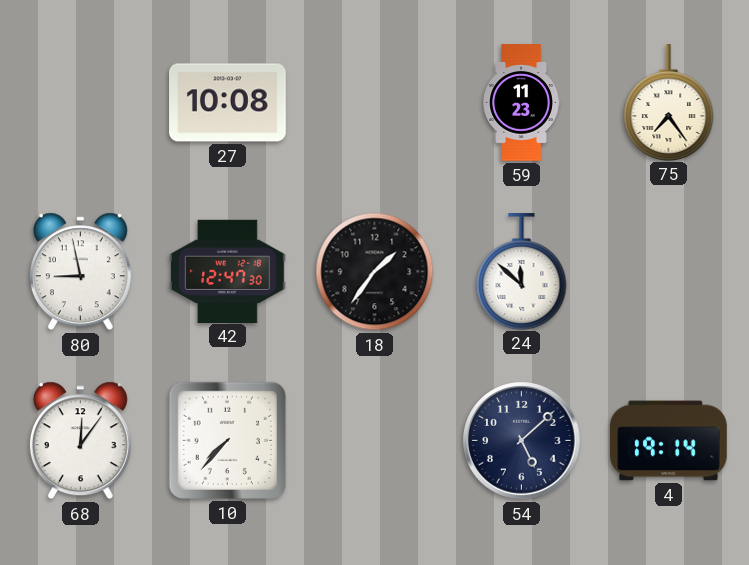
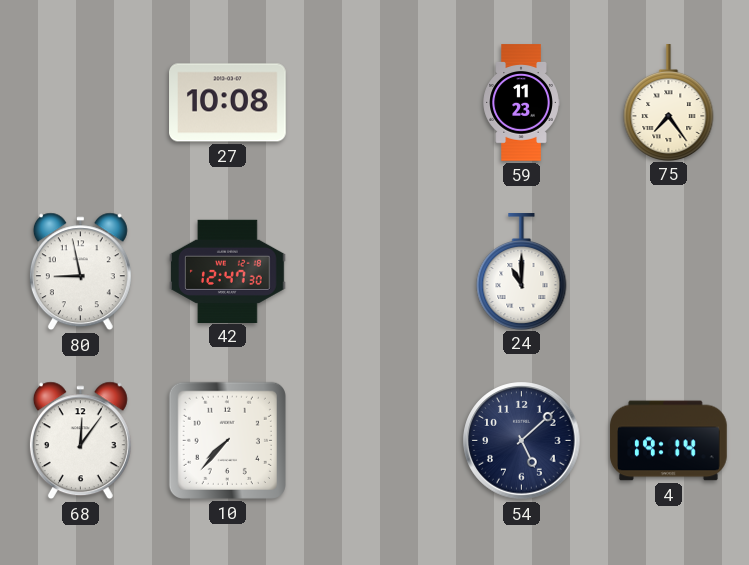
18: 1:36 -> none
24: 11:52 -> 11:00
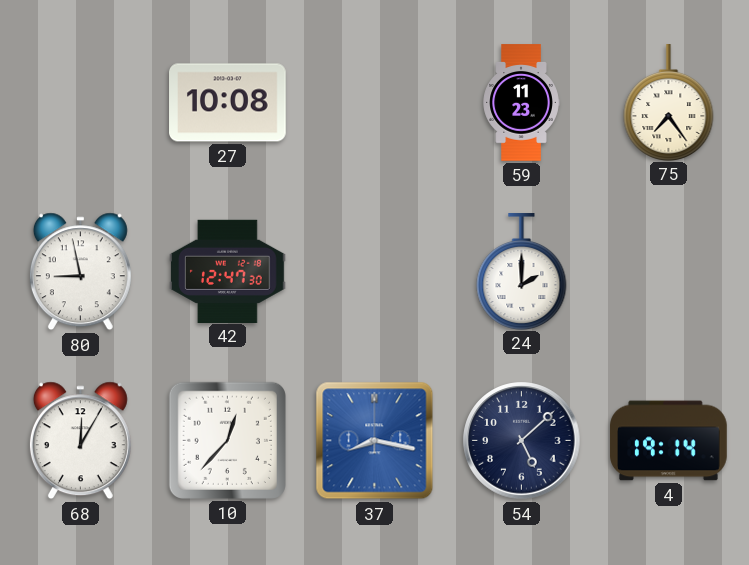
24: 11:00 -> 2:00
68: 12:06 -> 12:05
10: 7:37 -> 12:37
37: none -> 8:17
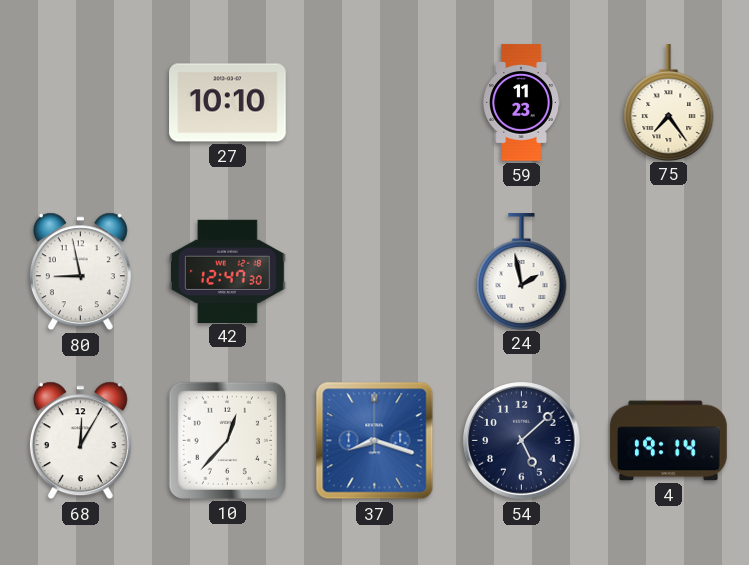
27: 10:08 -> 10:10
24: 2:00 -> 1:58
37: 8:17 -> 8:18
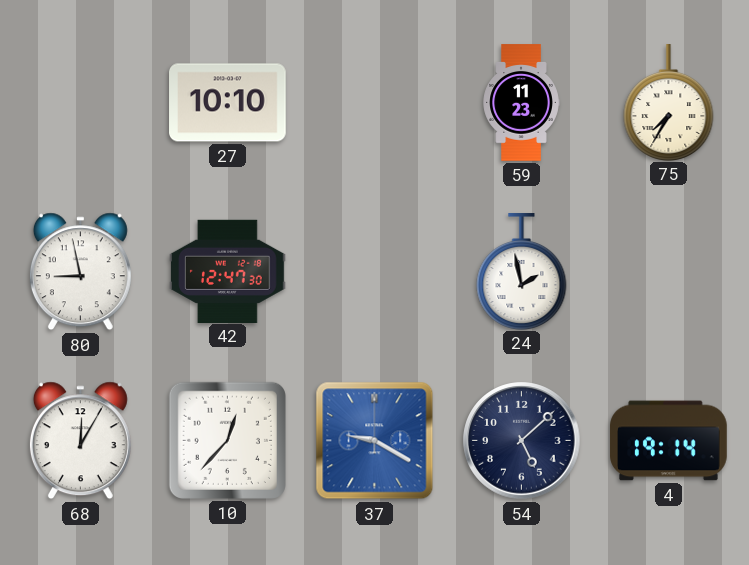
75: 7:24 -> 7:35
37: 8:18 -> 9:20
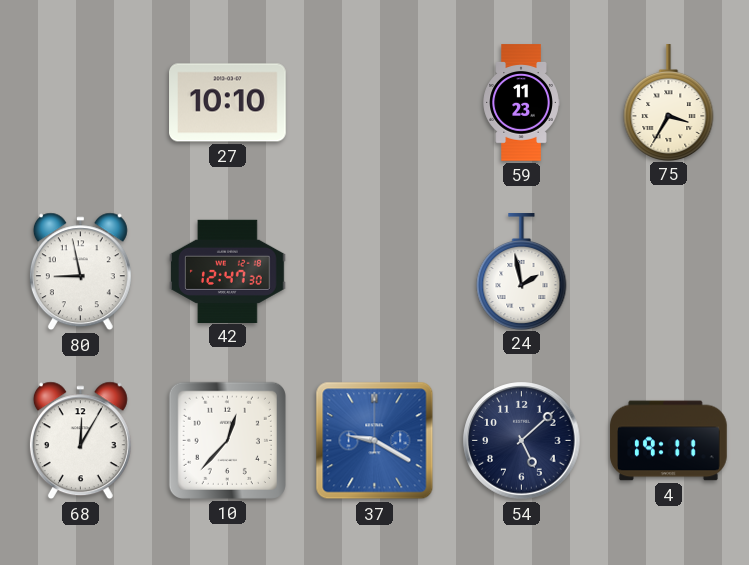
75: 7:35 -> 3:35
4: 19:14 -> 19:11
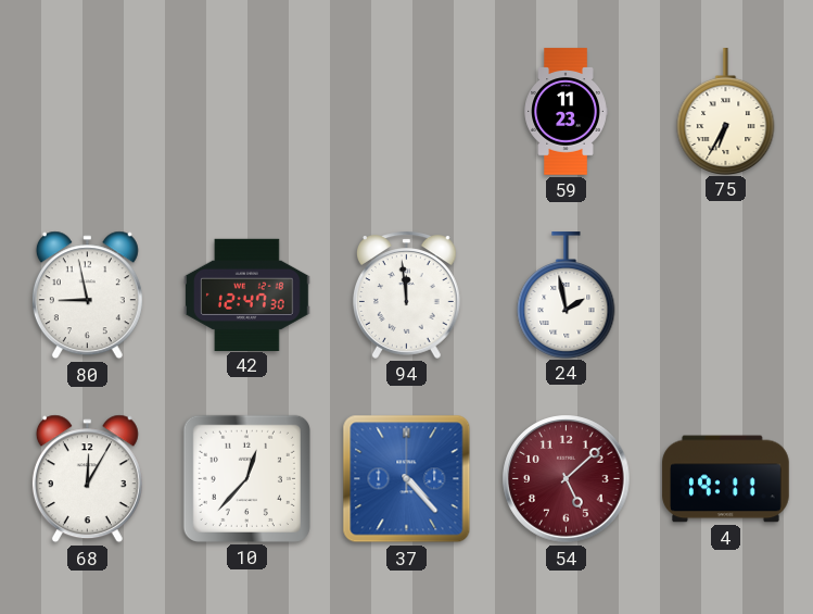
27: 10:10 -> none
75: 3:35 -> 6:35
94: none -> 11:59
37: 9:20 -> 4:23
54 dial: navy -> burgundy
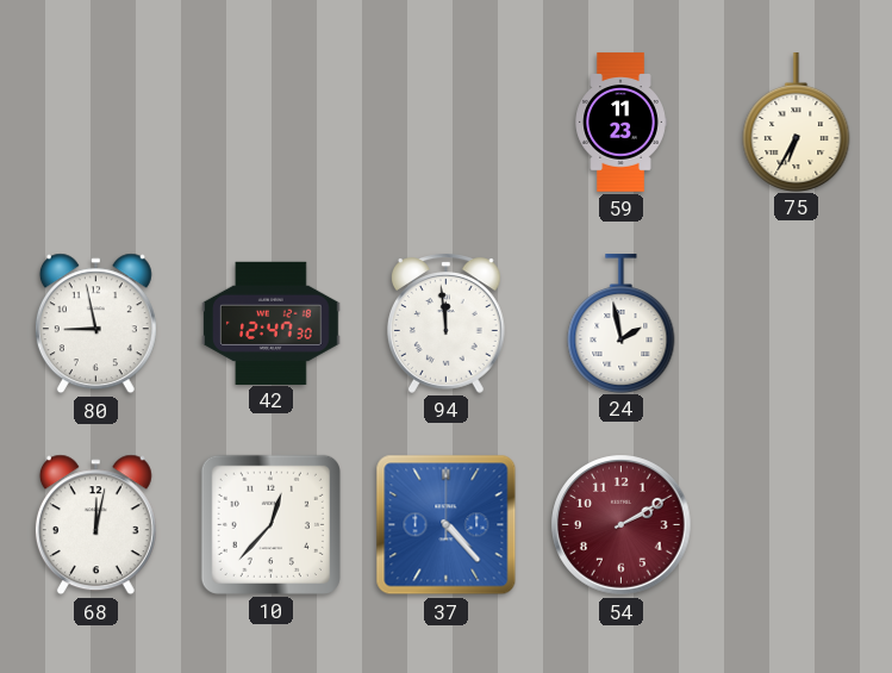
68: 12:05 -> 12:02
54: 5:08 -> 2:10
4: 19:11 -> none
